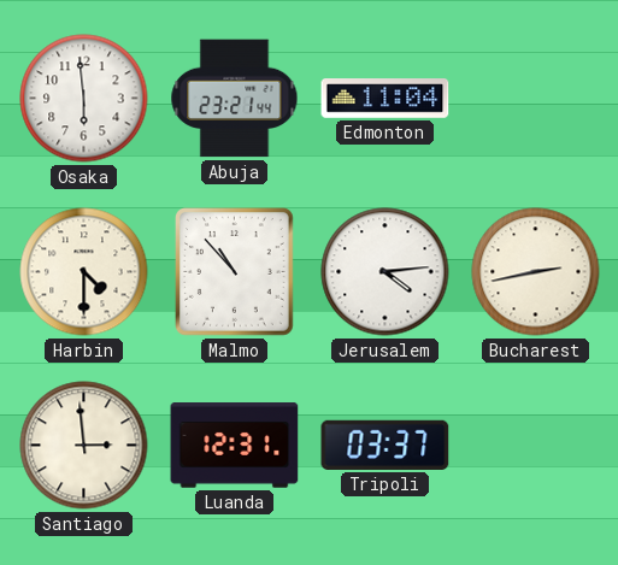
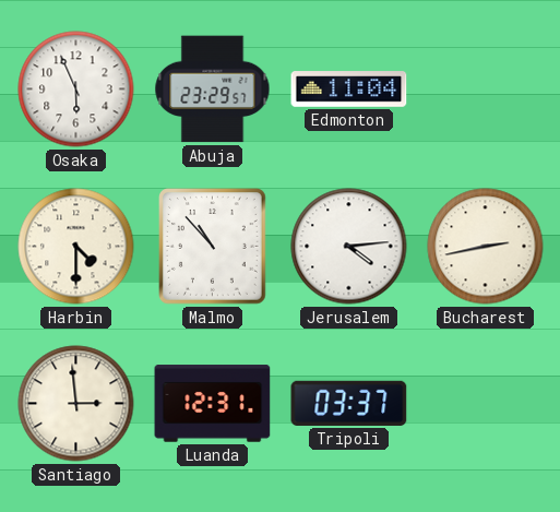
Osaka: 5:59 -> 5:56
Abuja: 23:21 -> 23:29
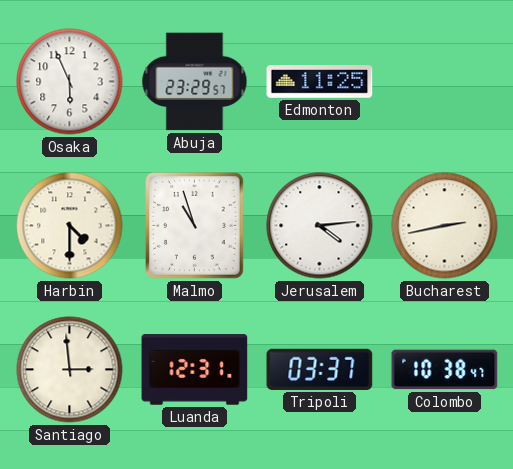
Edmonton: 11:04 -> 11:25
Malmo: 10:53 -> 10:57
Colombo: none -> 10:38
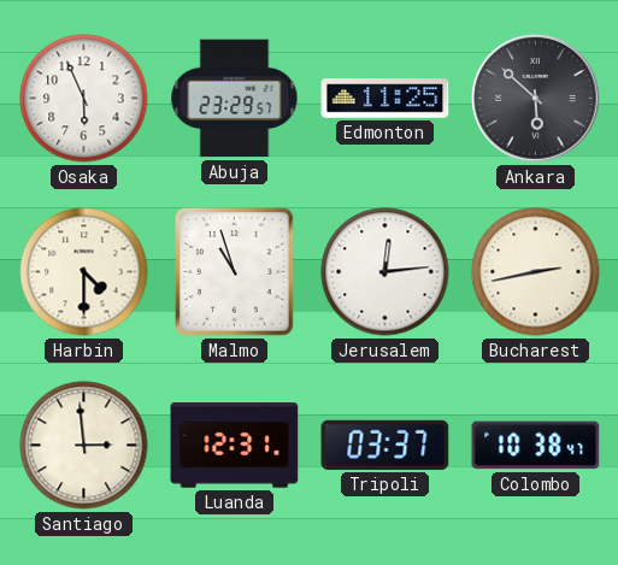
Ankara: none -> 5:52
Jerusalem: 4:14 -> 12:14
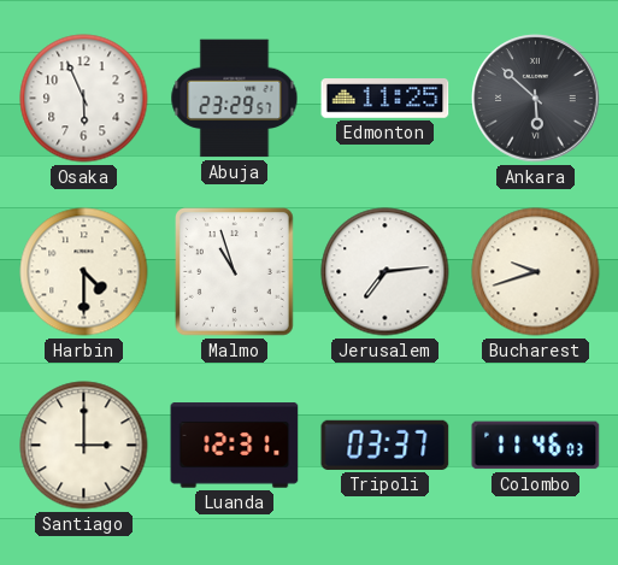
Jerusalem: 12:14 -> 7:14
Bucharest: 2:43 -> 9:42
Santiago: 2:59 -> 3:00
Colombo: 10:38 -> 11:46
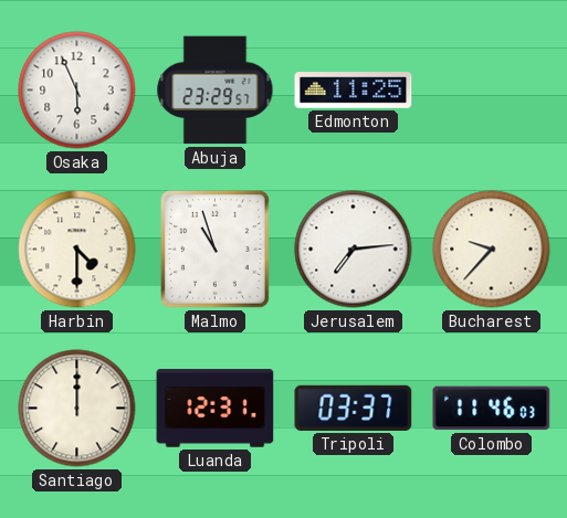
Ankara: 5:52 -> none
Bucharest: 9:42 -> 9:37
Santiago: 3:00 -> 12:00
